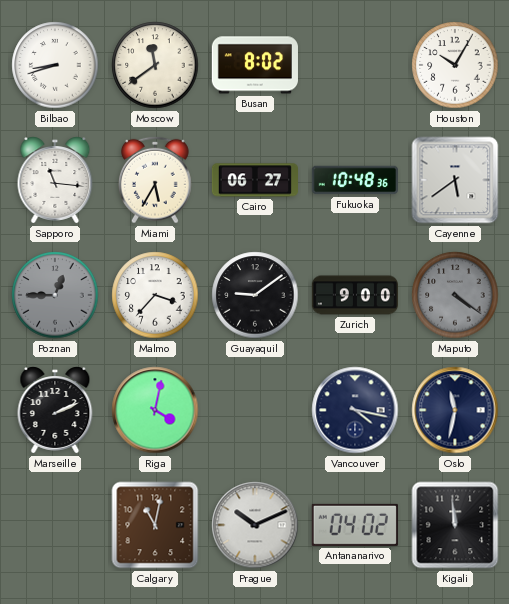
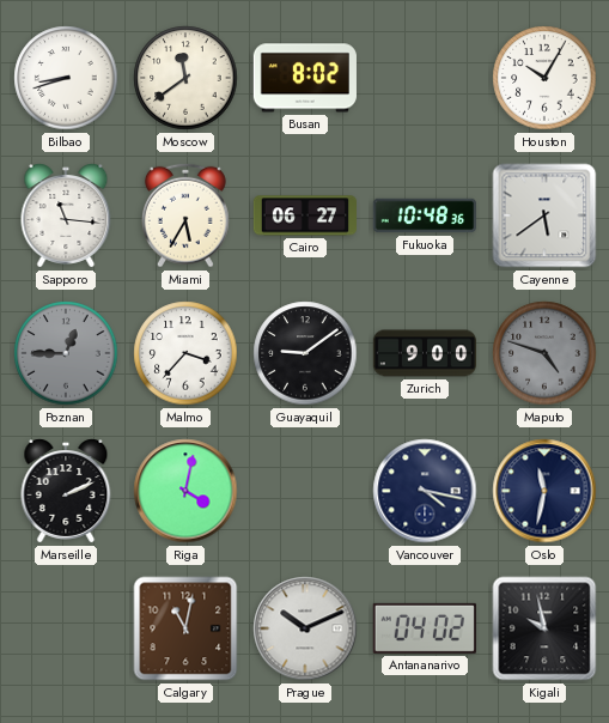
Maputo: 4:21 -> 4:48
Kigali: 11:59 -> 9:58
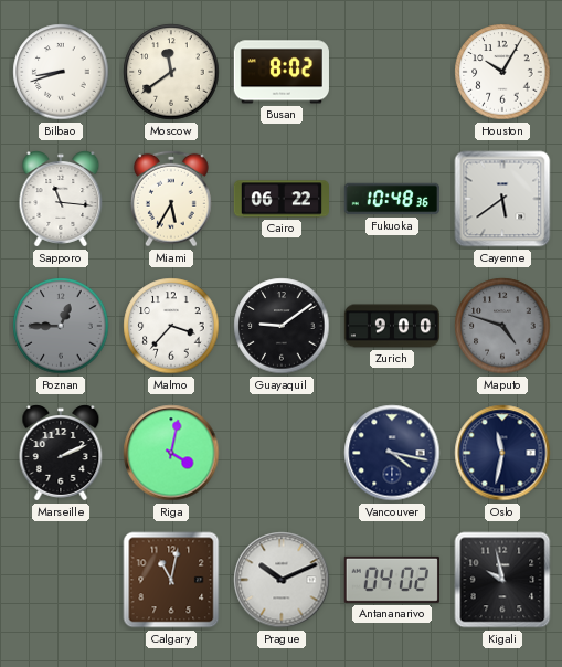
Cairo: 06:27 -> 06:22
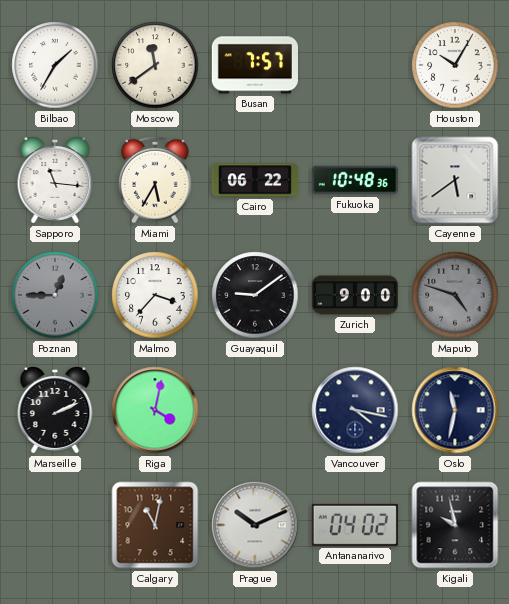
Bilbao: 8:42 -> 1:35
Busan: 8:02 -> 7:57
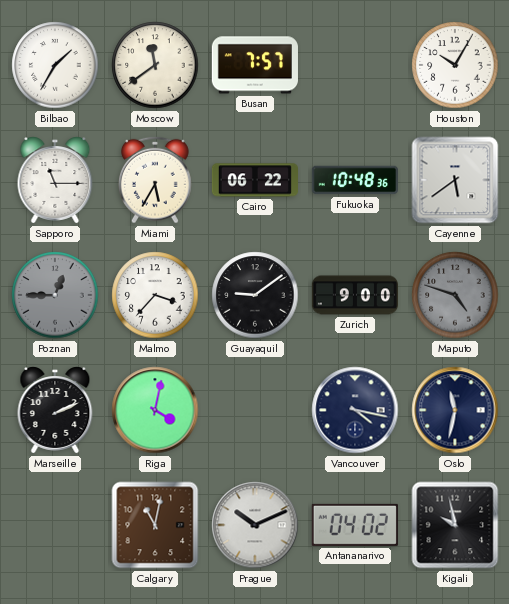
Sapporo: 11:16 -> 11:15
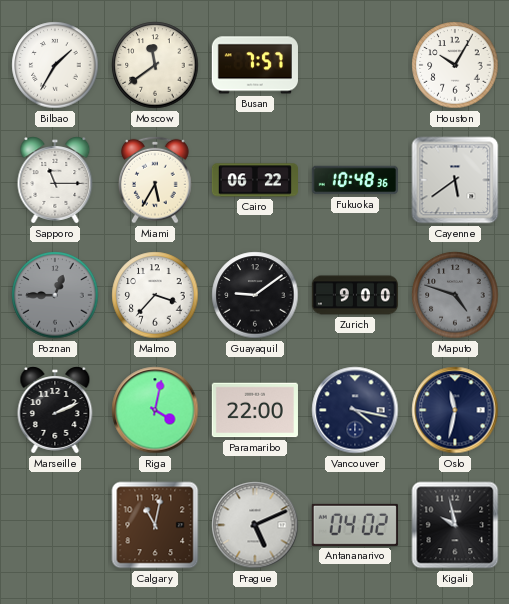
Paramaribo: none -> 22:00
Prague: 10:11 -> 5:11
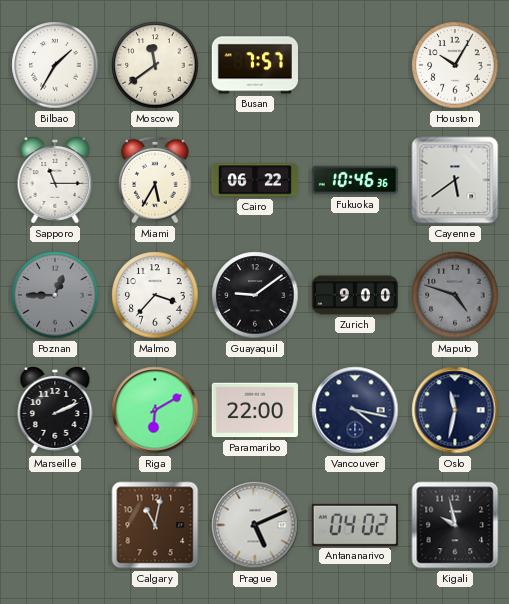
Fukuoka: 10:48 -> 10:46
Riga: 4:02 -> 6:10
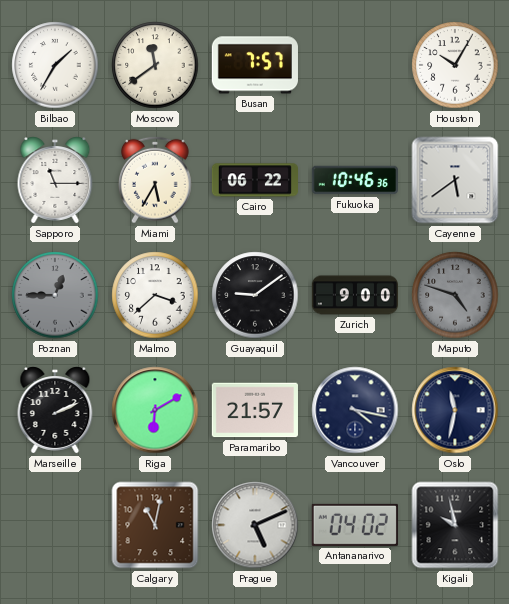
Malmo: 3:37 -> 3:38
Paramaribo: 22:00 -> 21:57
